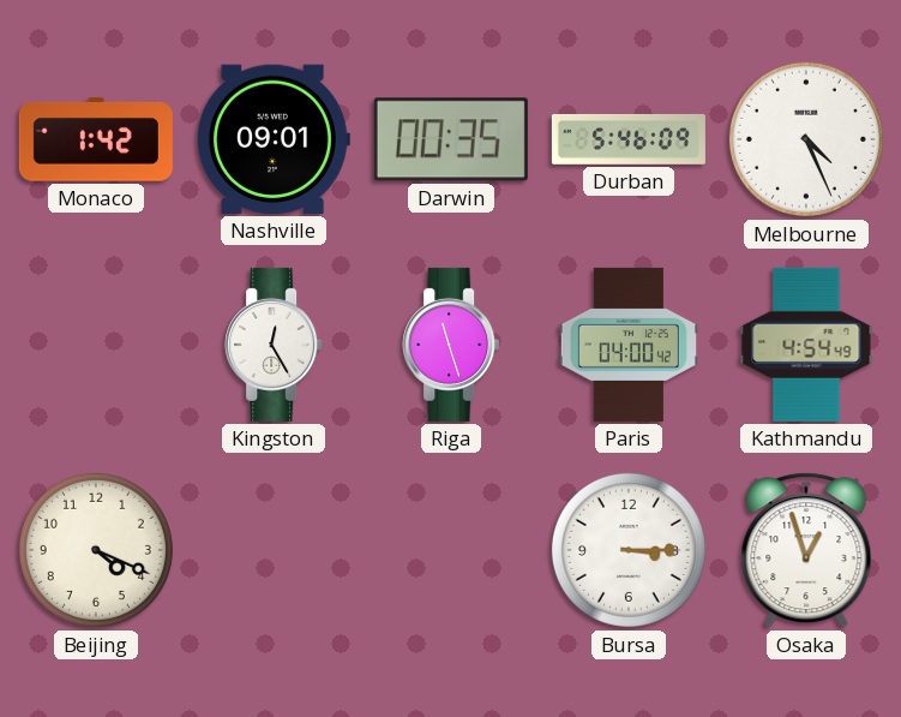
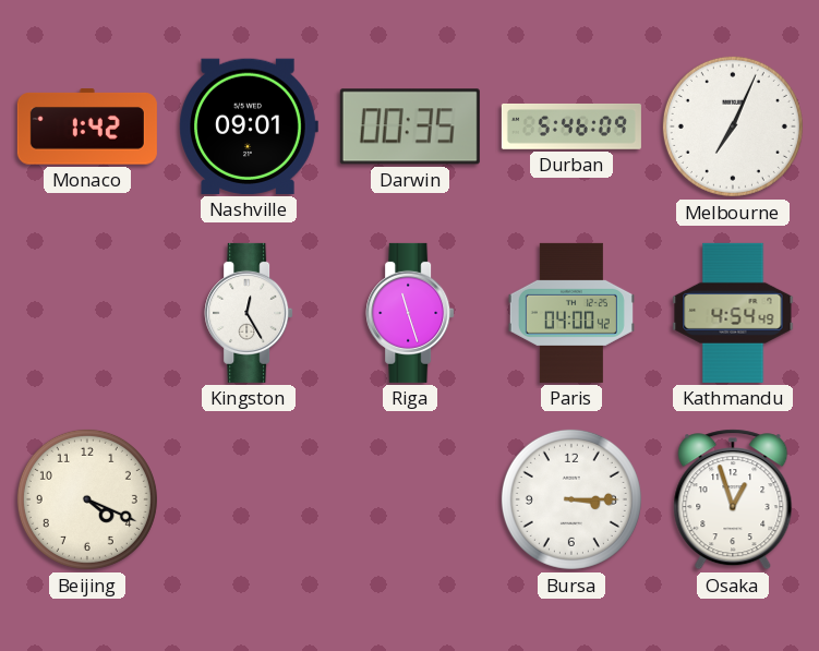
Melbourne: 4:26 -> 7:04
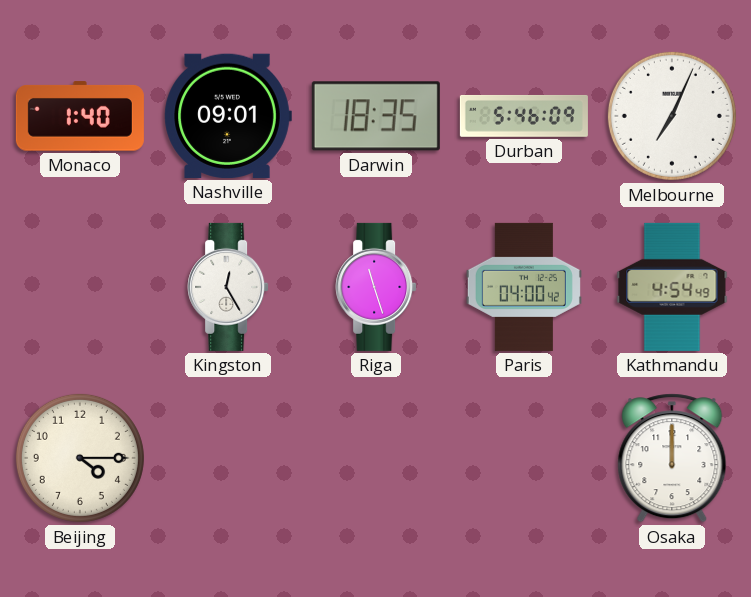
Monaco: 1:42 -> 1:40
Darwin: 00:35 -> 18:35
Beijing: 4:19 -> 4:15
Bursa: 3:15 -> none
Osaka: 12:57 -> 12:00
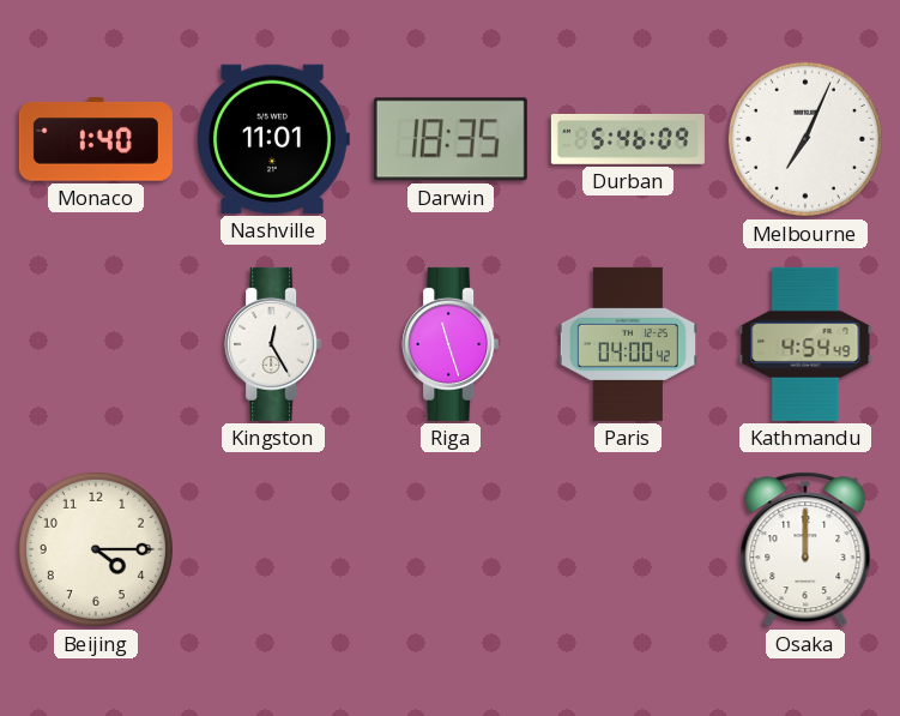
Nashville: 09:01 -> 11:01
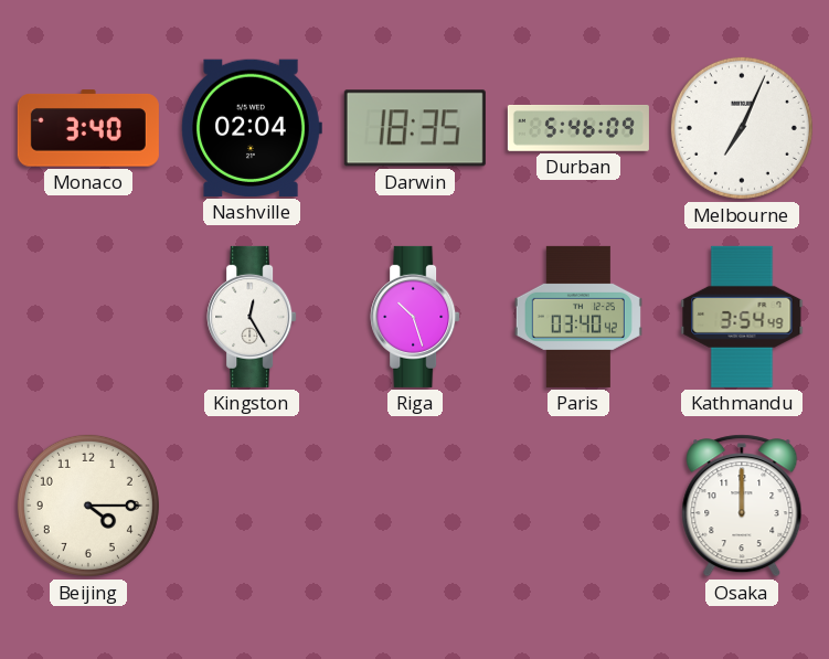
Monaco: 1:40 -> 3:40
Nashville: 11:01 -> 02:04
Riga: 11:27 -> 10:27
Paris: 04:00 -> 03:40
Kathmandu: 4:54 -> 3:54
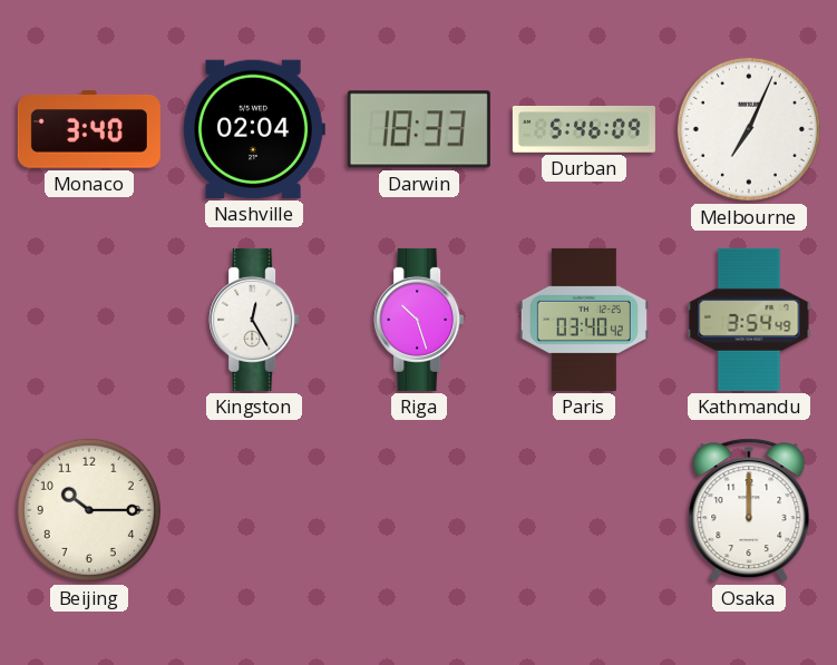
Darwin: 18:35 -> 18:33
Beijing: 4:15 -> 10:15
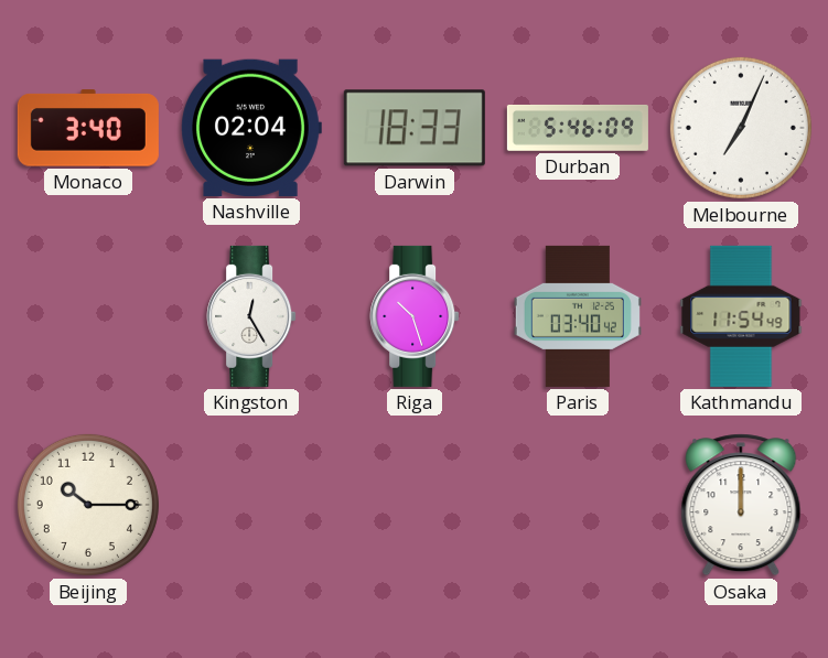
Kathmandu: 3:54 -> 11:54
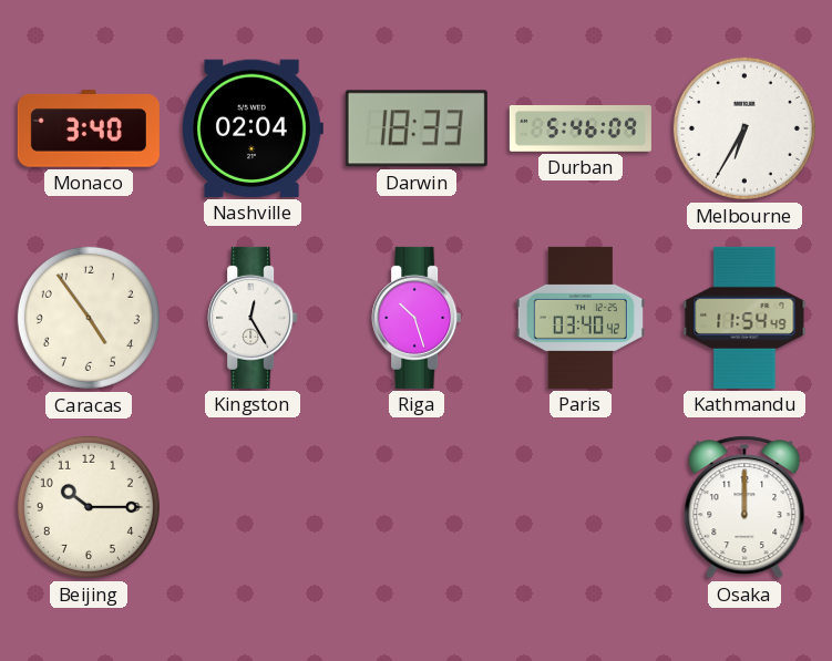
Melbourne: 7:04 -> 6:35
Caracas: none -> 4:54
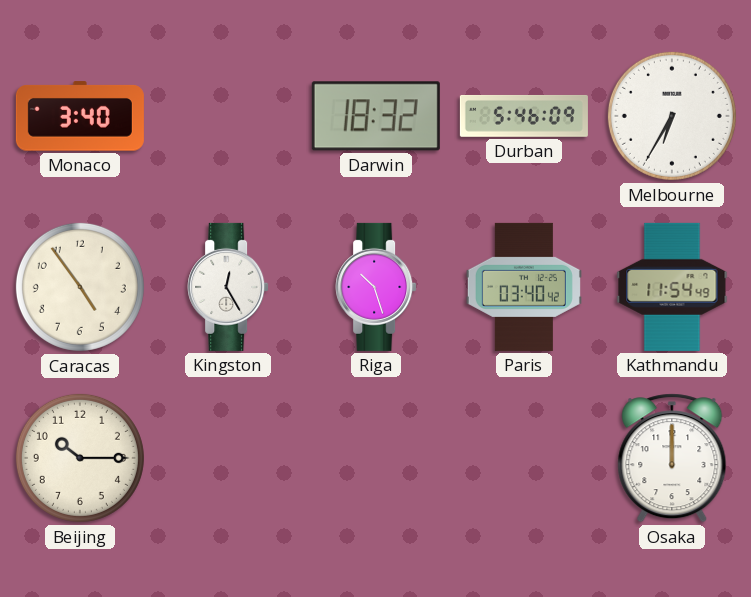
Nashville: 02:04 -> none
Darwin: 18:33 -> 18:32
